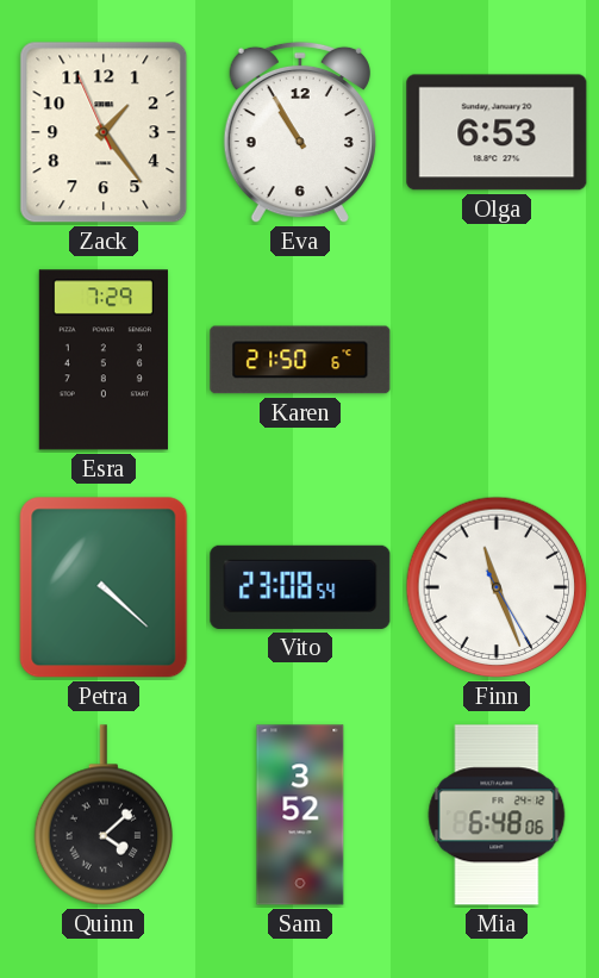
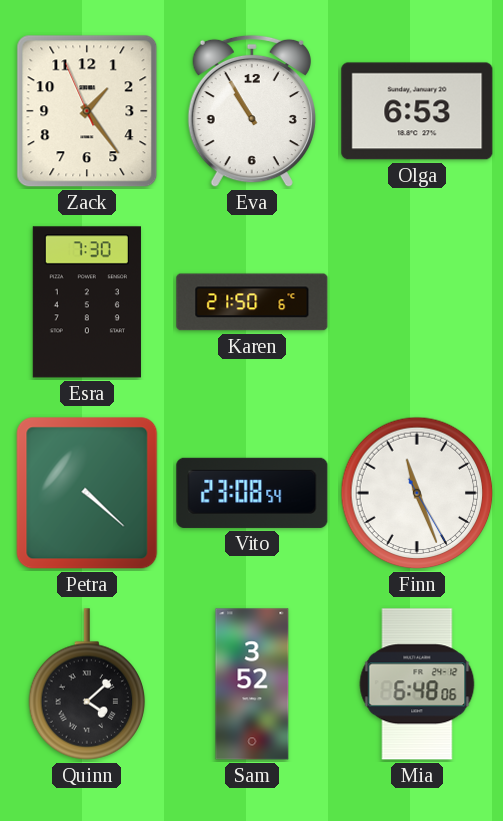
Esra: 7:29 -> 7:30
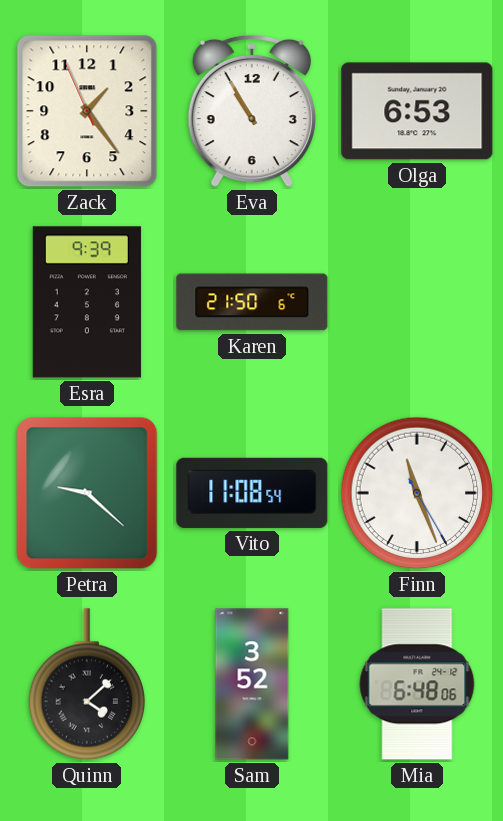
Esra: 7:30 -> 9:39
Petra: 4:22 -> 9:22
Vito: 23:08 -> 11:08
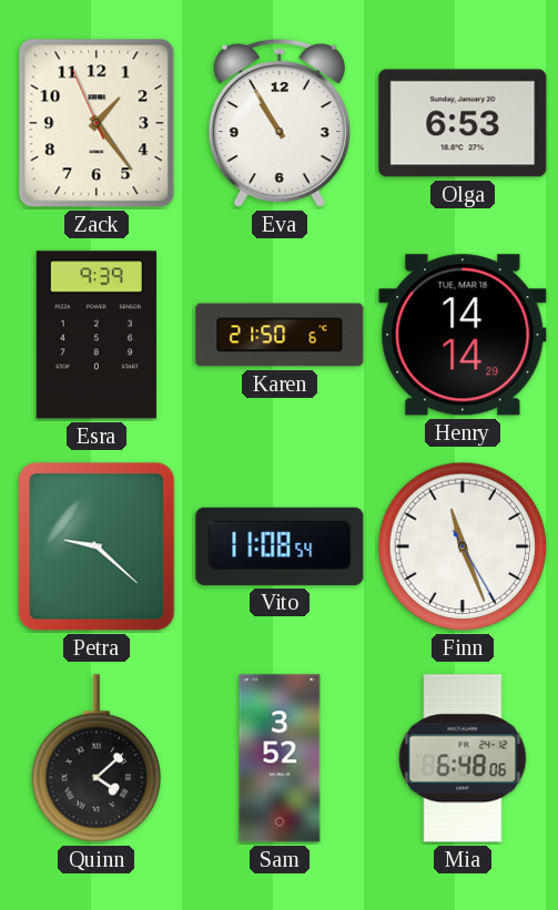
Henry: none -> 14:14
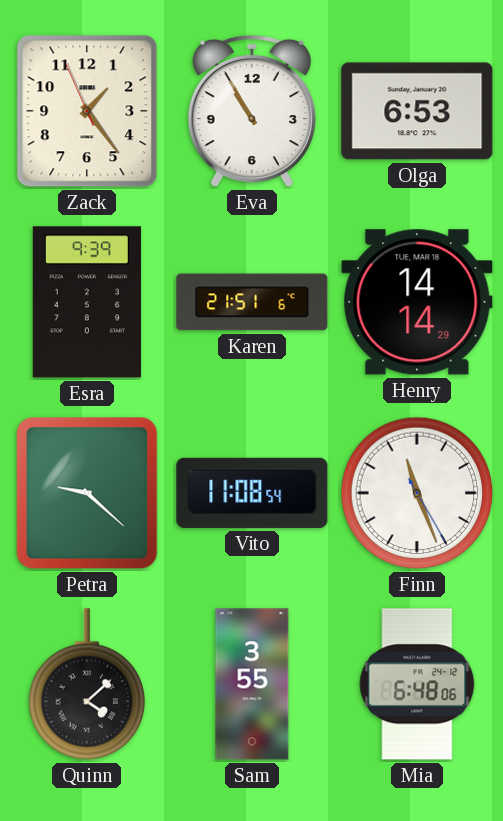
Karen: 21:50 -> 21:51
Sam: 3:52 -> 3:55
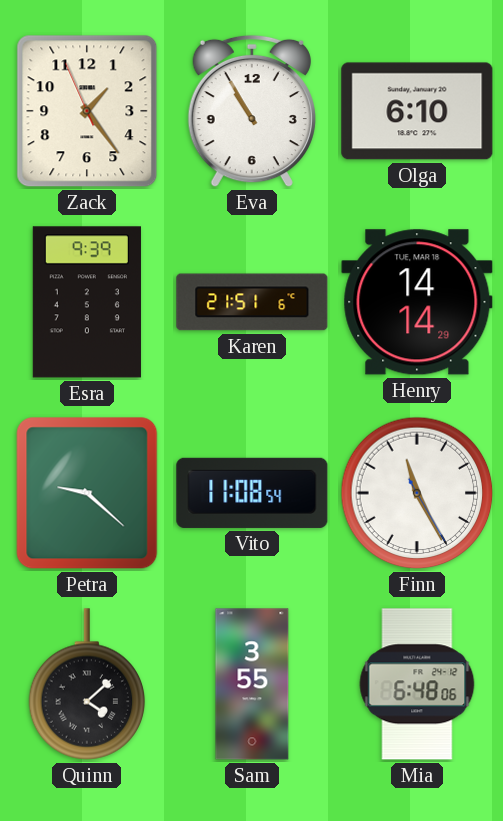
Olga: 6:53 -> 6:10
Finn: 11:26 -> 11:25
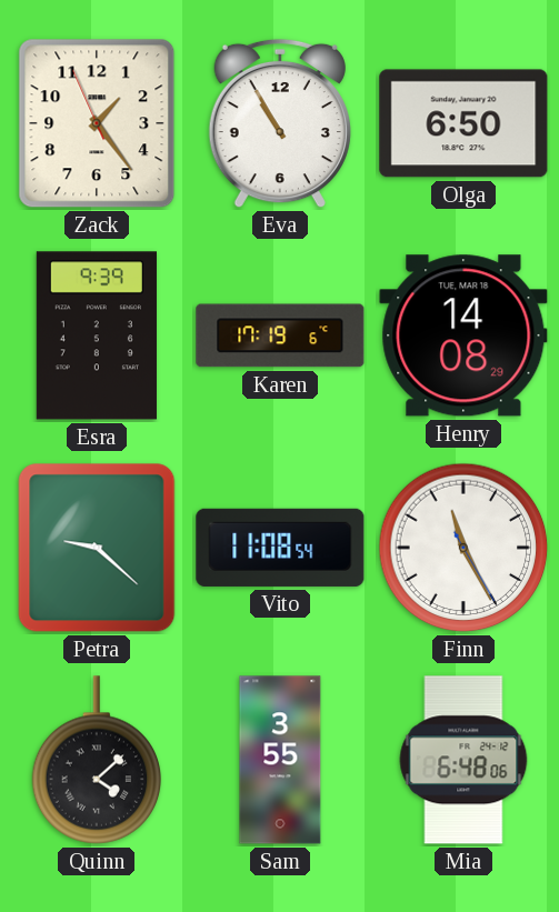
Olga: 6:10 -> 6:50
Karen: 21:51 -> 17:19
Henry: 14:14 -> 14:08
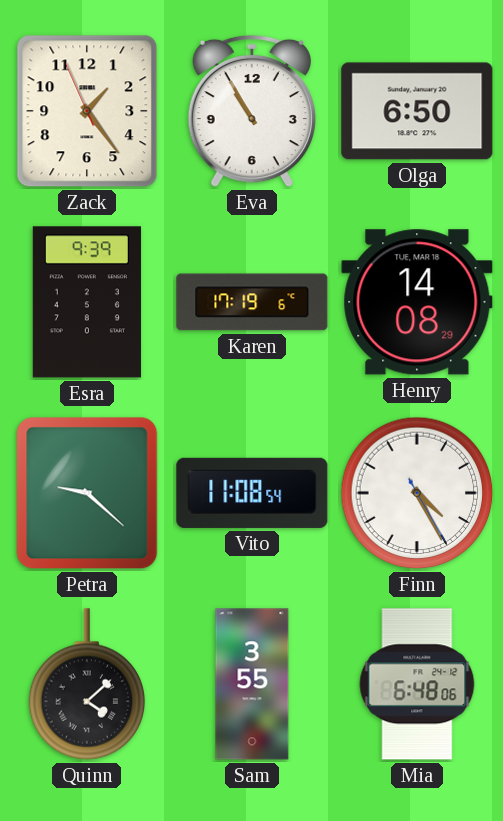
Finn: 11:25 -> 4:25
